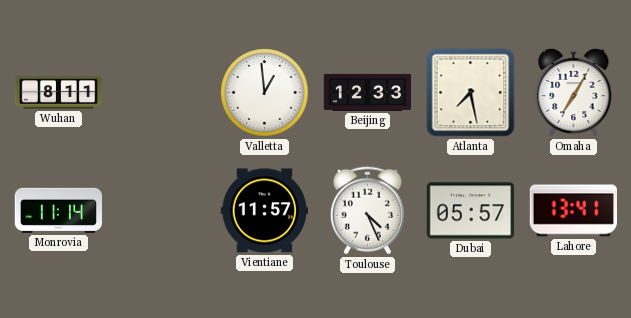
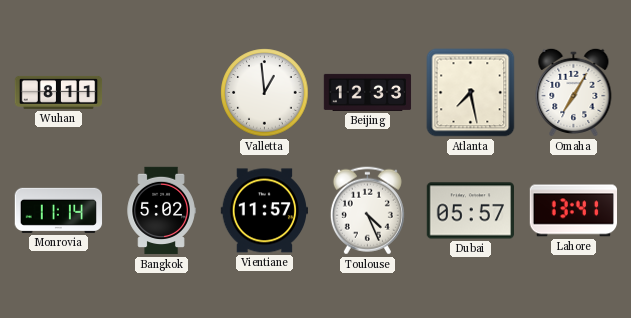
Bangkok: none -> 5:02
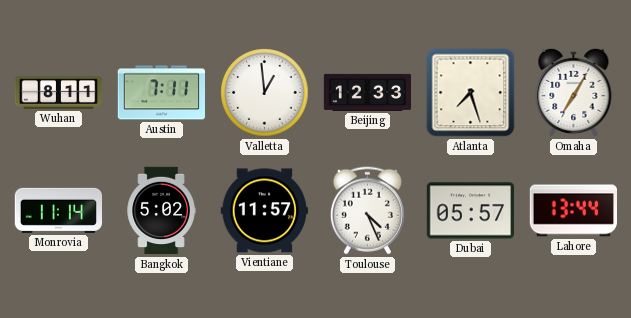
Austin: none -> 7:11
Atlanta: 7:28 -> 7:27
Lahore: 13:41 -> 13:44
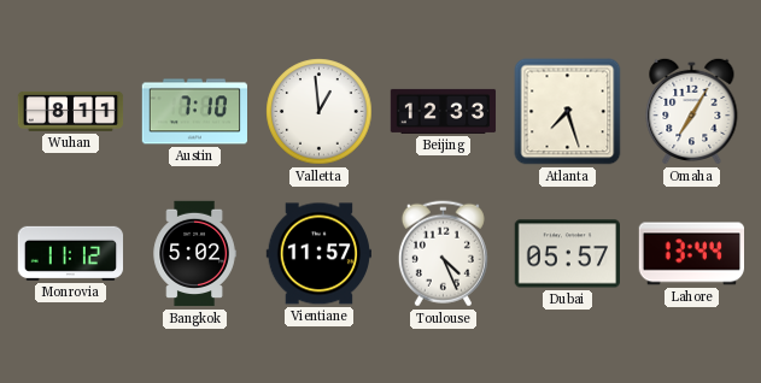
Austin: 7:11 -> 7:10
Monrovia: 11:14 -> 11:12
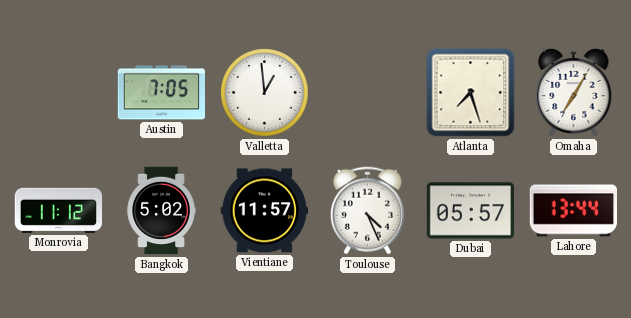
Wuhan: 8:11 -> none
Austin: 7:10 -> 7:05
Beijing: 12:33 -> none
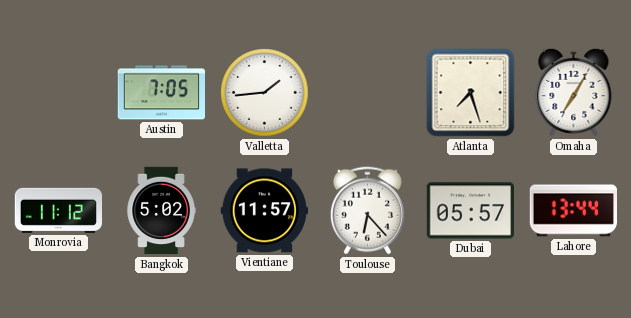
Valletta: 12:59 -> 1:44
Toulouse: 4:26 -> 6:23
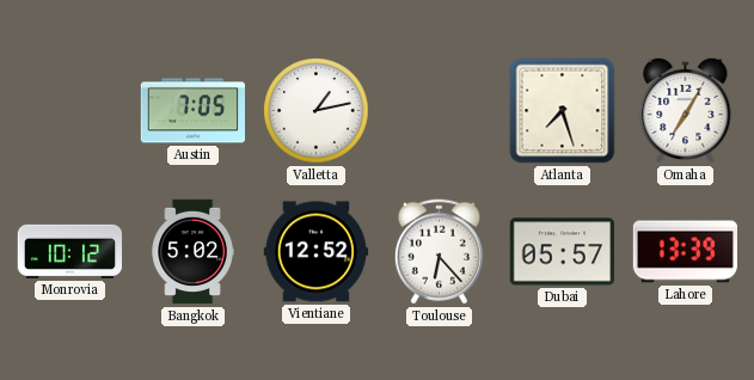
Valletta: 1:44 -> 1:13
Monrovia: 11:12 -> 10:12
Vientiane: 11:57 -> 12:52
Lahore: 13:44 -> 13:39
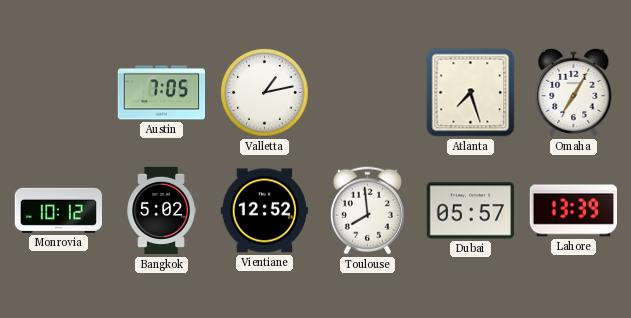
Toulouse: 6:23 -> 7:59
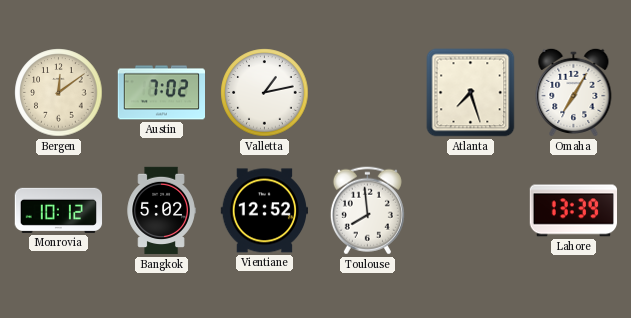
Bergen: none -> 12:09
Austin: 7:05 -> 7:02
Dubai: 05:57 -> none
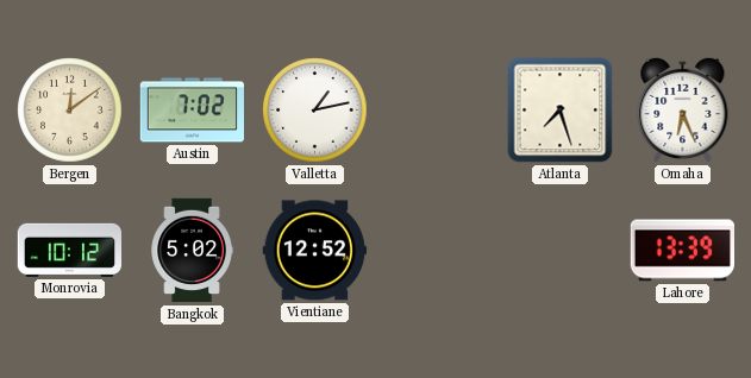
Omaha: 7:05 -> 6:26
Toulouse: 7:59 -> none
